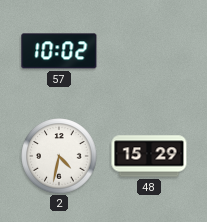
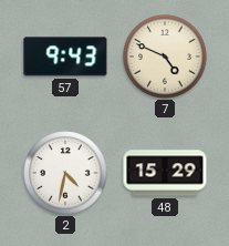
57: 10:02 -> 9:43
7: none -> 4:49
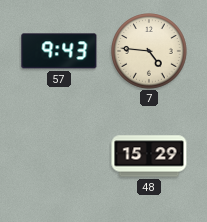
7: 4:49 -> 4:46
2: 4:32 -> none
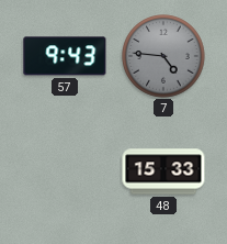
7 dial: cream -> grey
48: 15:29 -> 15:33
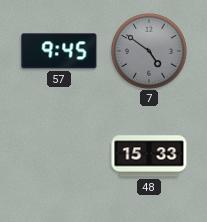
57: 9:43 -> 9:45
7: 4:46 -> 4:51
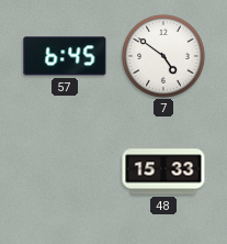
57: 9:45 -> 6:45
7 dial: grey -> white
